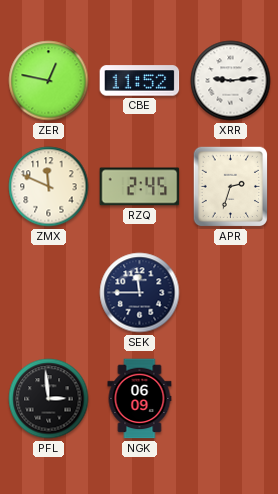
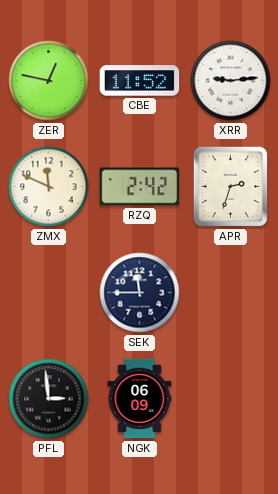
RZQ: 2:45 -> 2:42
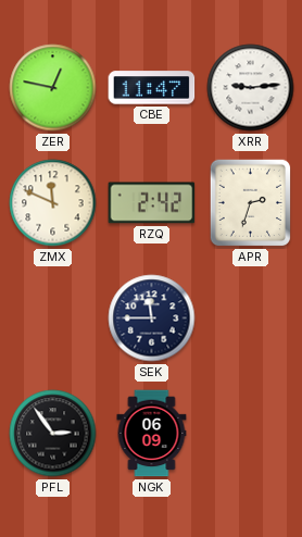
CBE: 11:52 -> 11:47
PFL: 2:59 -> 2:54
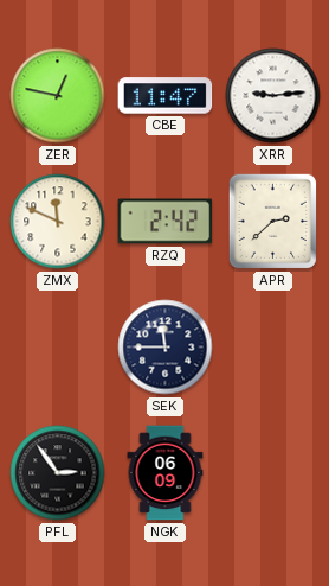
APR: 2:33 -> 2:38
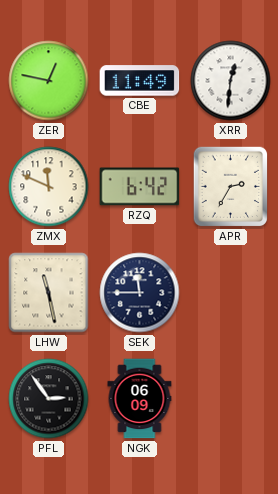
CBE: 11:47 -> 11:49
XRR: 9:14 -> 12:31
RZQ: 2:42 -> 6:42
APR: 2:38 -> 2:35
LHW: none -> 11:28
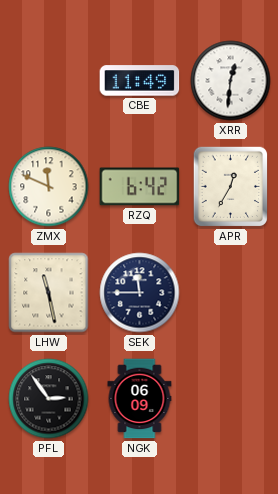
ZER: 12:47 -> none
APR: 2:35 -> 12:35
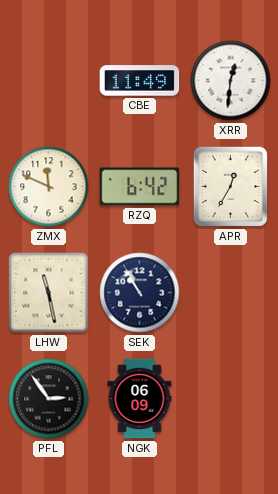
SEK: 11:45 -> 10:55
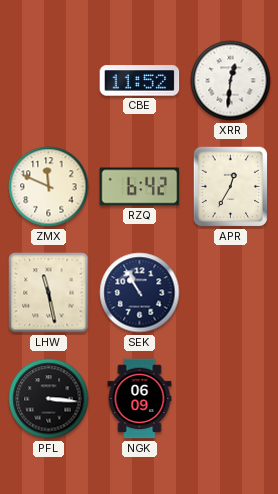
CBE: 11:49 -> 11:52
PFL: 2:54 -> 3:16
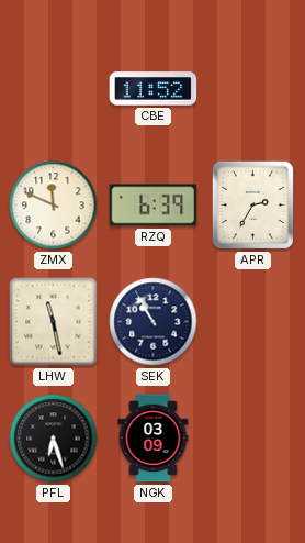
XRR: 12:31 -> none
RZQ: 6:42 -> 6:39
APR: 12:35 -> 2:35
PFL: 3:16 -> 6:27
NGK: 06:09 -> 03:09
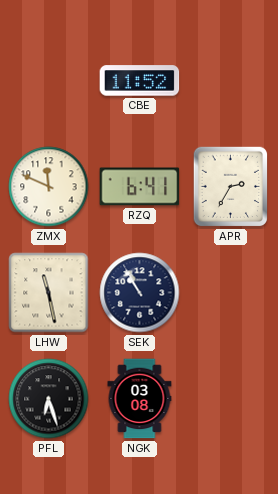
RZQ: 6:39 -> 6:41
NGK: 03:09 -> 03:08
